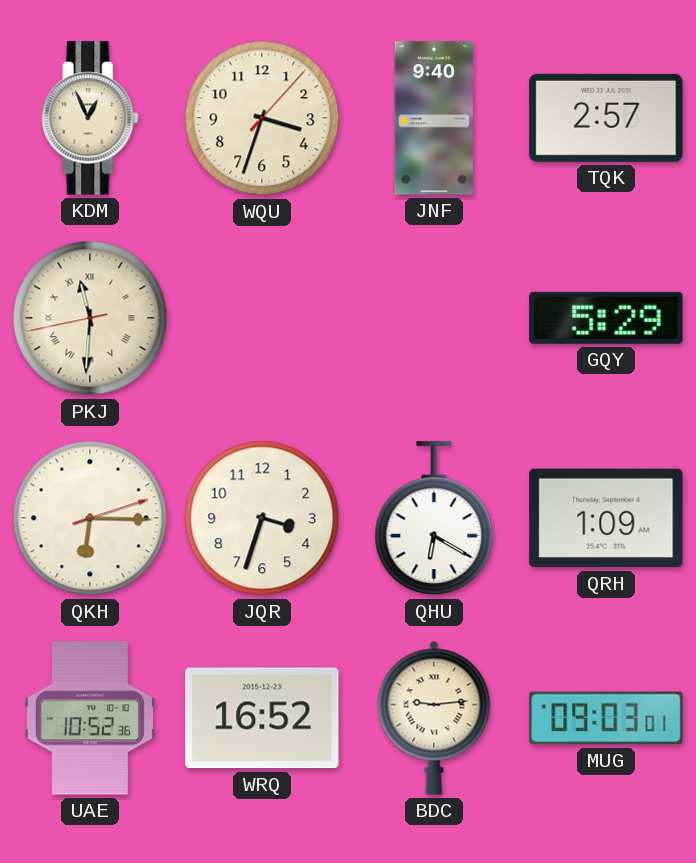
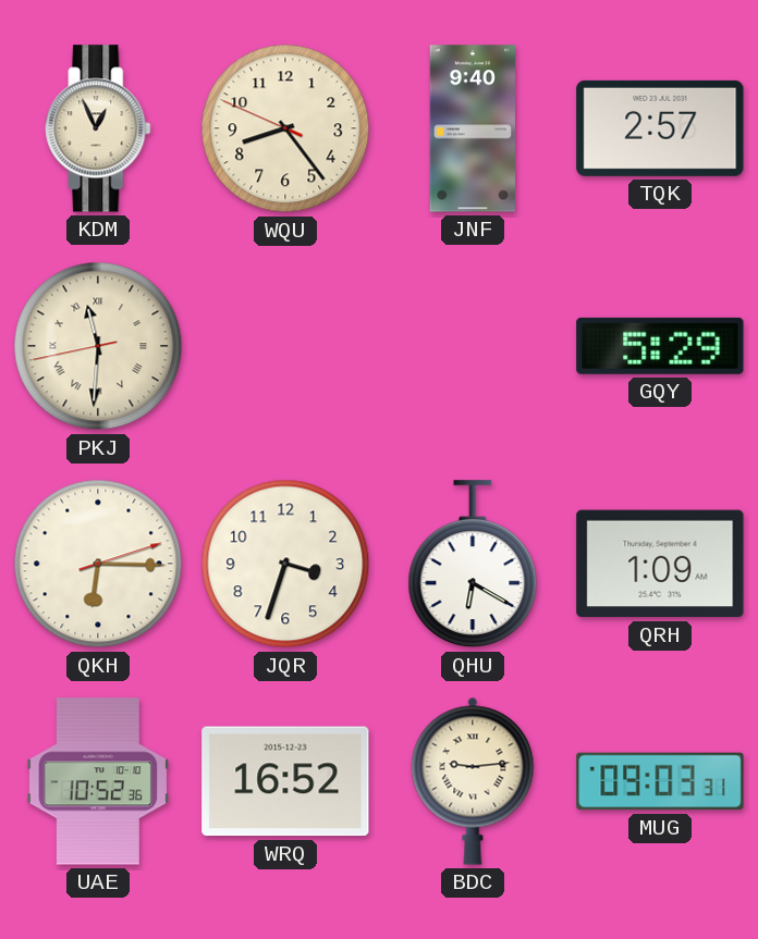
WQU: 3:33 -> 8:23
MUG: 09:03:01 -> 09:03:31
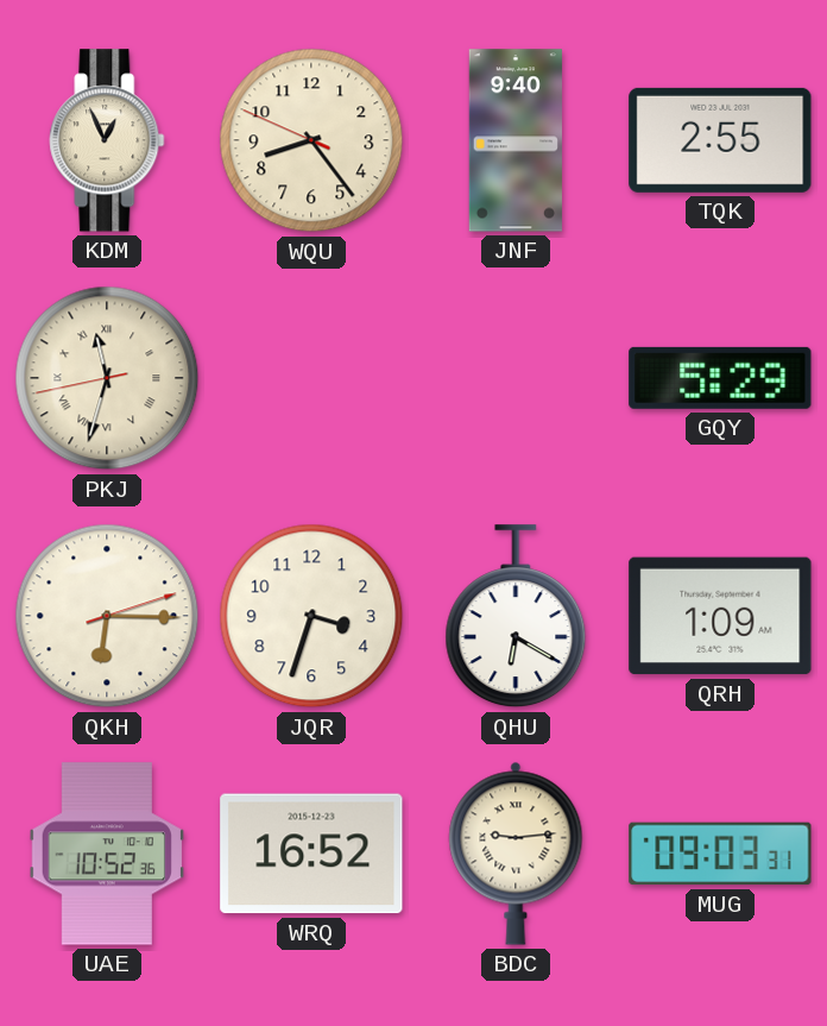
TQK: 2:57 -> 2:55
PKJ: 11:30 -> 11:32
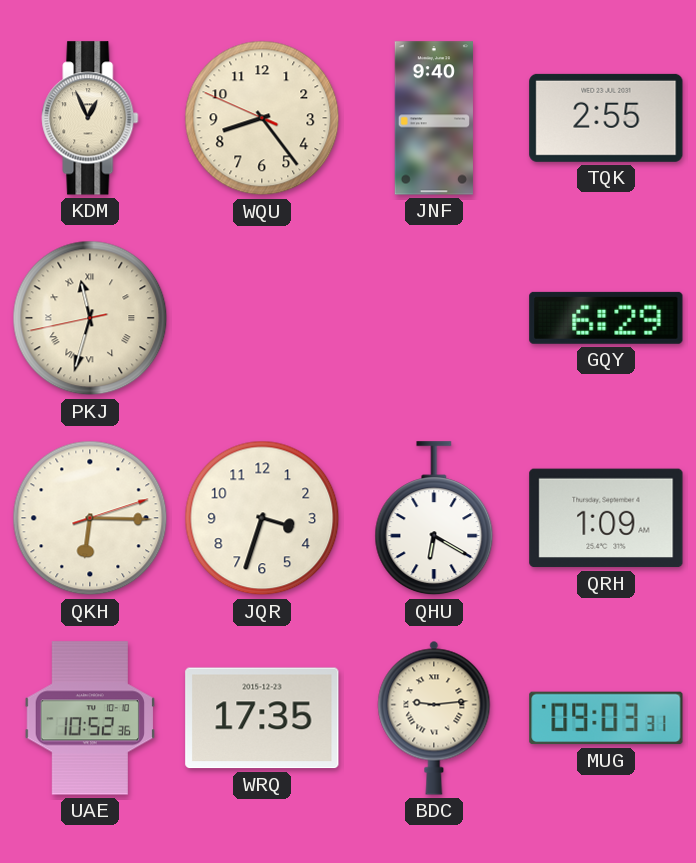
GQY: 5:29 -> 6:29
WRQ: 16:52 -> 17:35
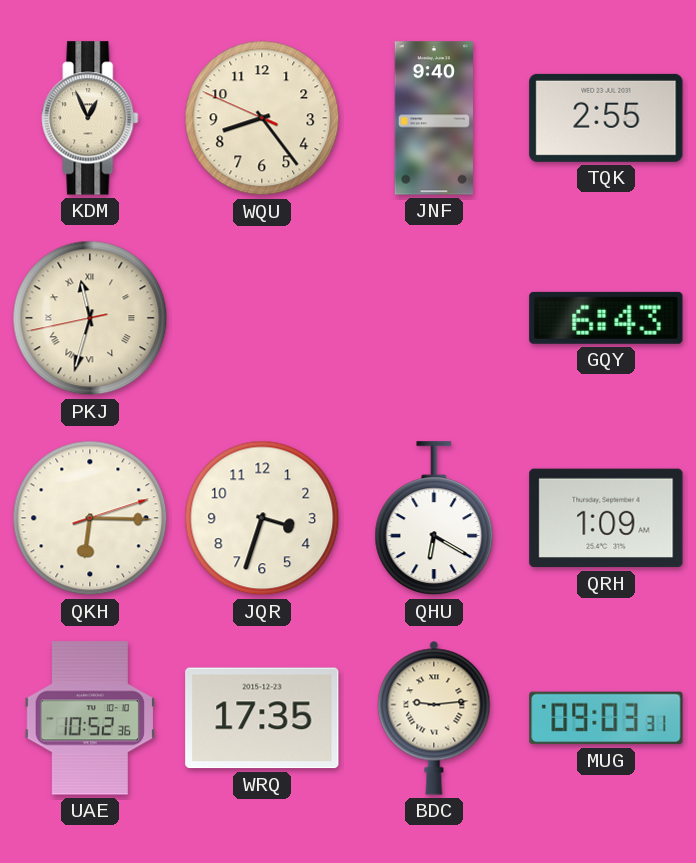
GQY: 6:29 -> 6:43
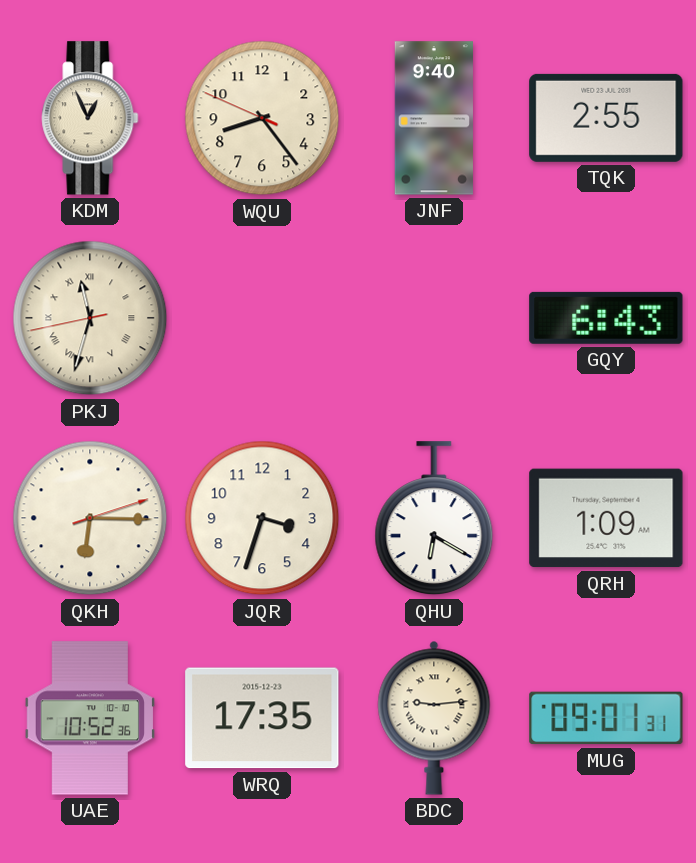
MUG: 09:03 -> 09:01
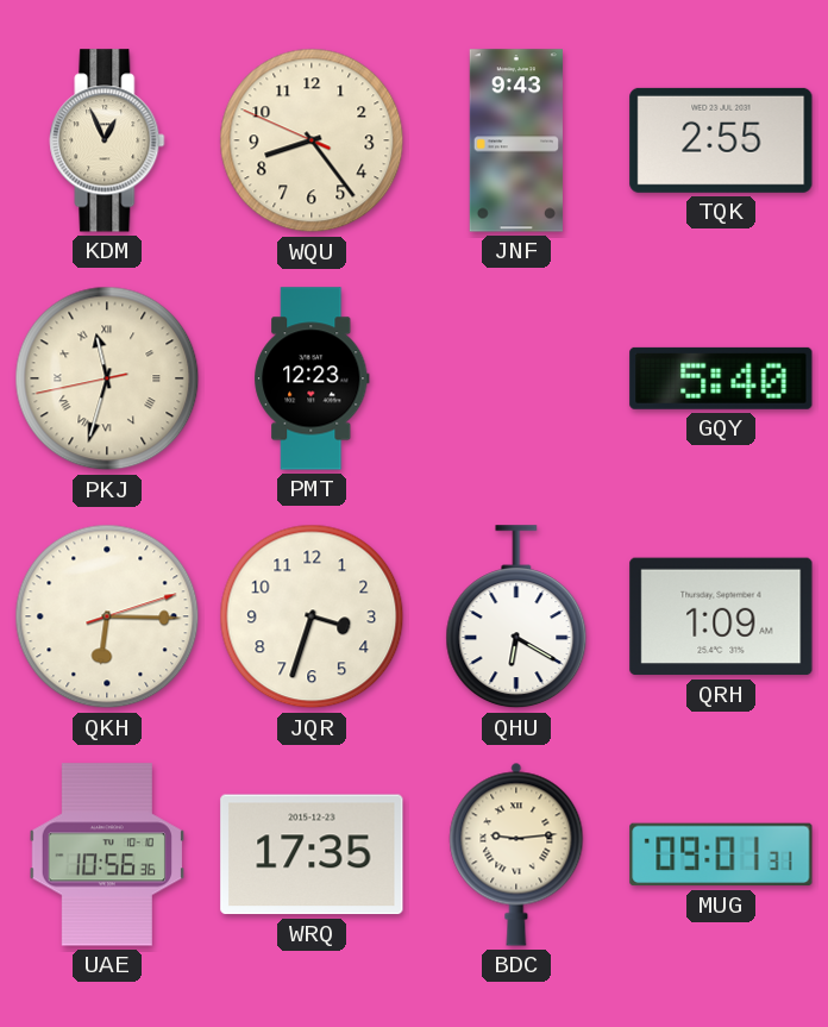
JNF: 9:40 -> 9:43
PMT: none -> 12:23
GQY: 6:43 -> 5:40
UAE: 10:52 -> 10:56
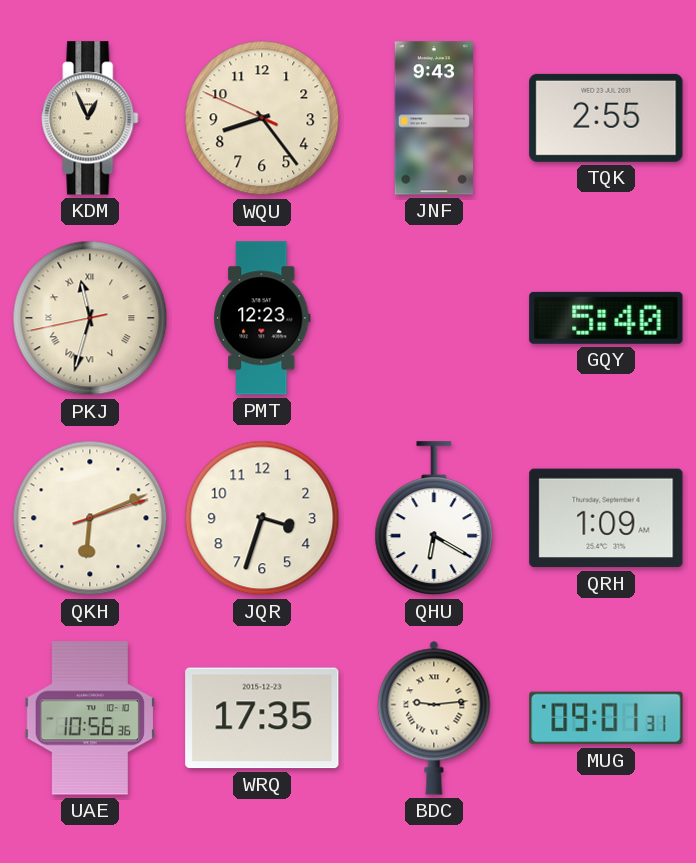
QKH: 6:15 -> 6:11
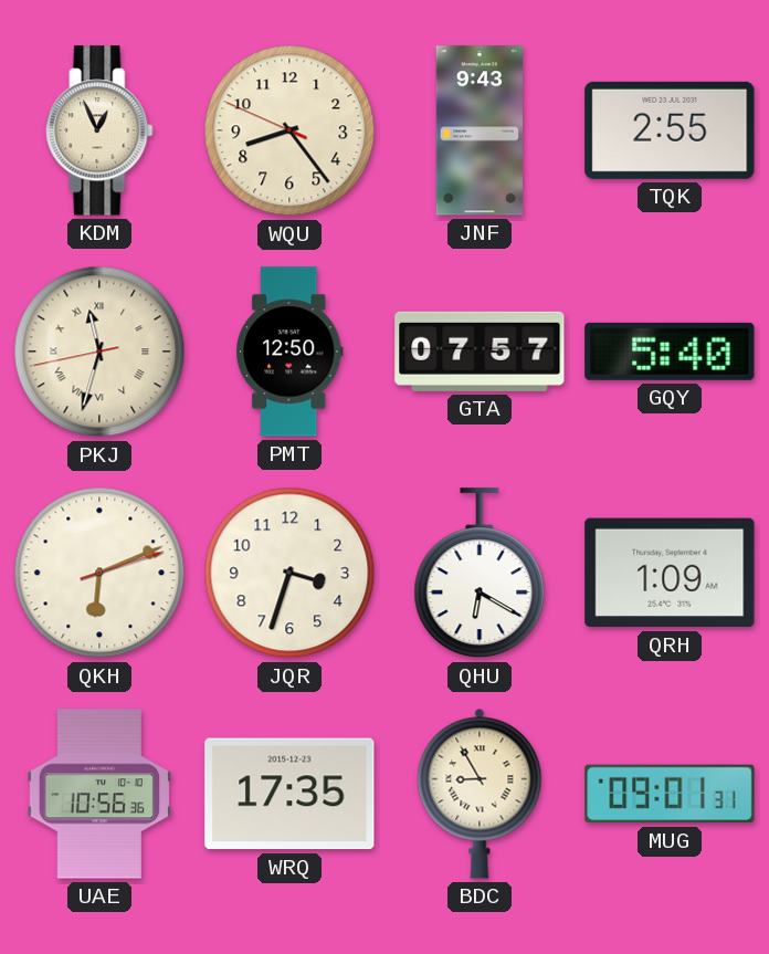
PMT: 12:23 -> 12:50
GTA: none -> 07:57
BDC: 9:14 -> 8:55
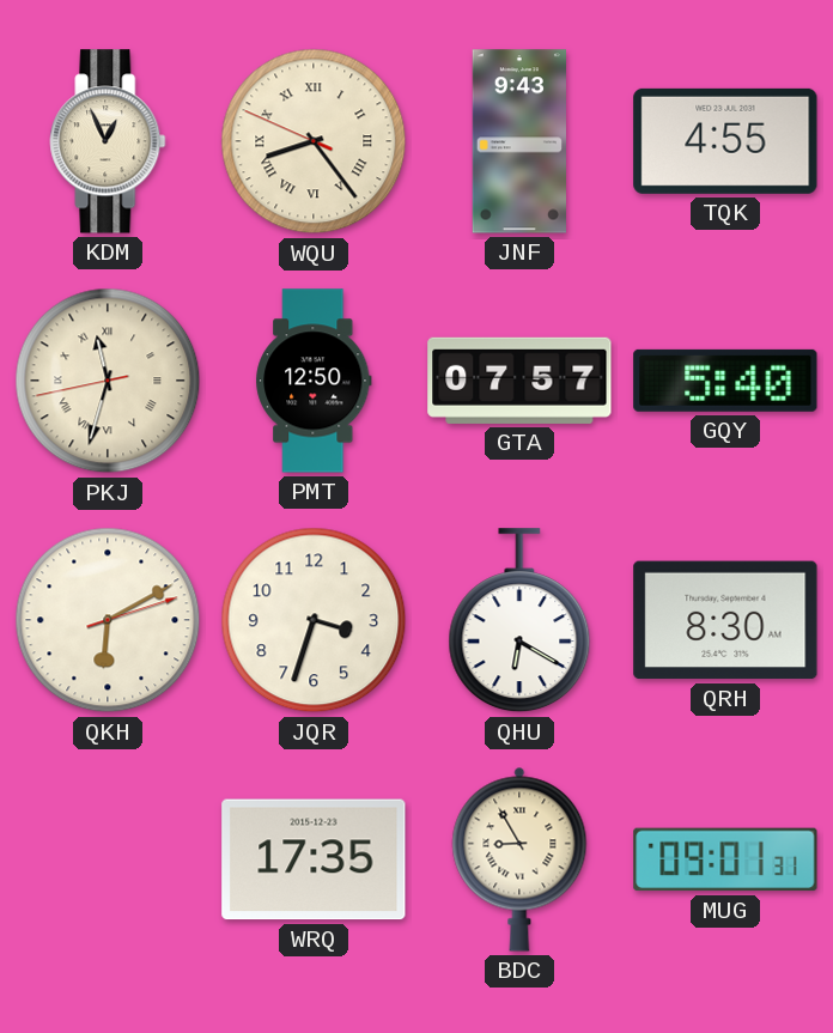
WQU numerals: Arabic -> Roman
TQK: 2:55 -> 4:55
QKH: 6:11 -> 6:10
QRH: 1:09 -> 8:30
UAE: 10:56 -> none
